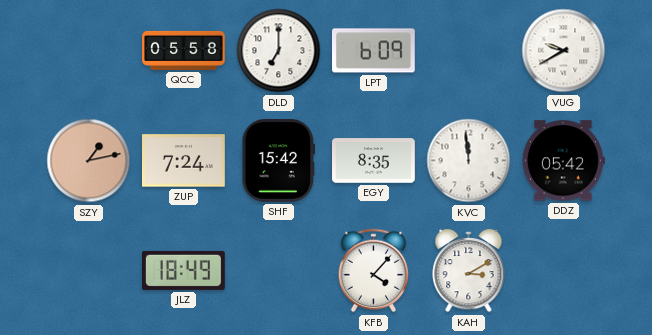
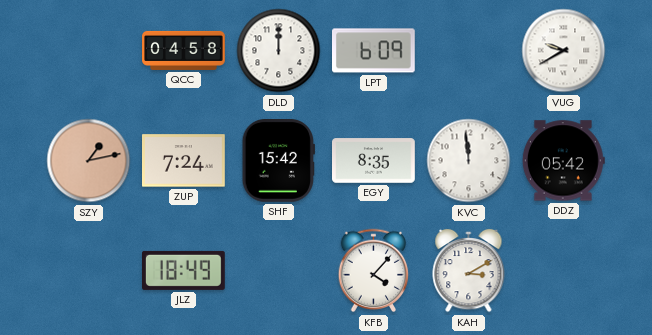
QCC: 05:58 -> 04:58
DLD: 7:00 -> 12:00
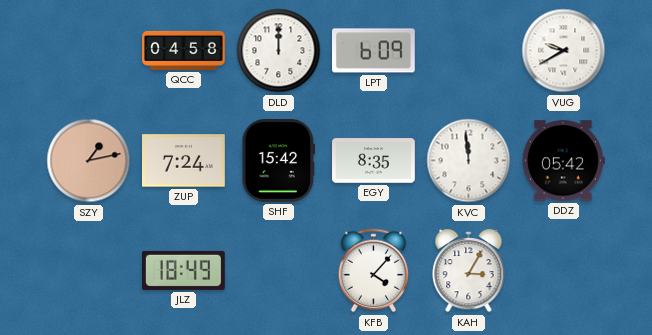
KAH: 3:10 -> 3:05
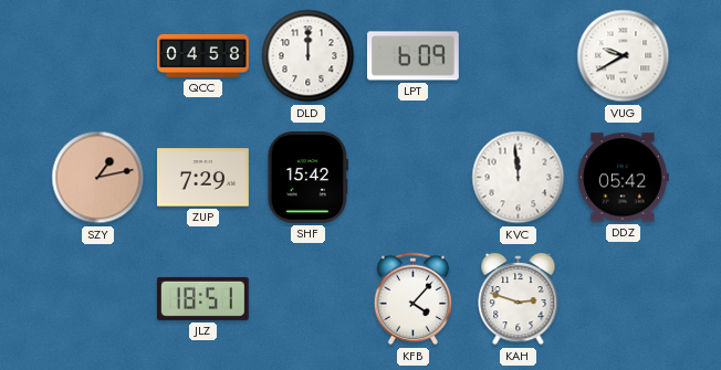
ZUP: 7:24 -> 7:29
EGY: 8:35 -> none
JLZ: 18:49 -> 18:51
KAH: 3:05 -> 2:48
